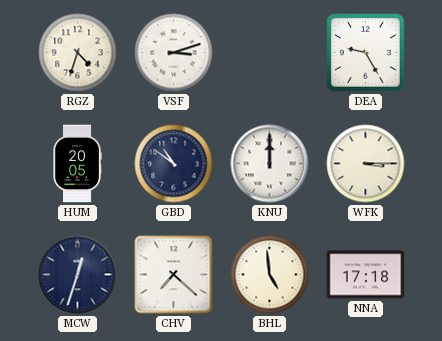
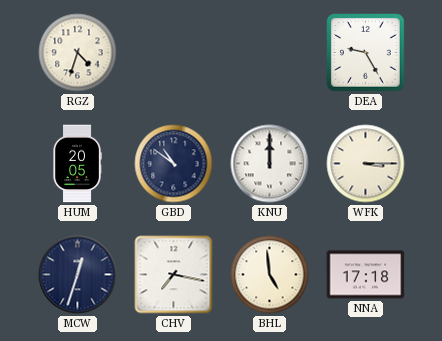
VSF: 3:12 -> none
CHV: 7:22 -> 7:17
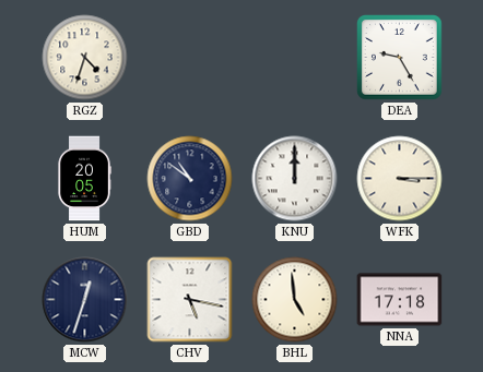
CHV: 7:17 -> 5:17
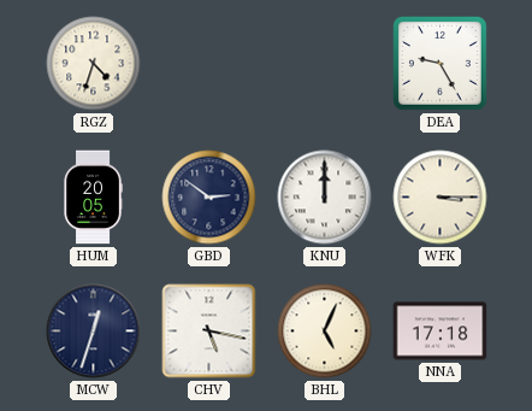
GBD: 10:51 -> 2:51
BHL: 4:59 -> 5:04
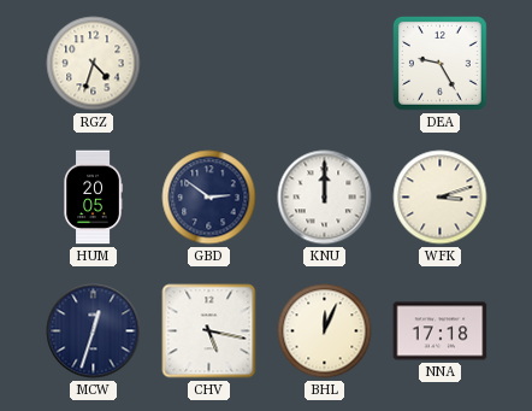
WFK: 3:15 -> 3:12
BHL: 5:04 -> 12:04
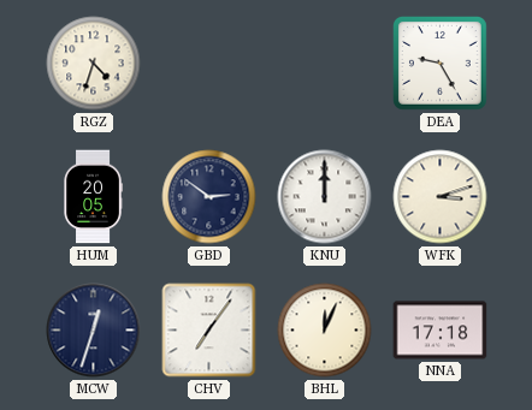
CHV: 5:17 -> 7:06
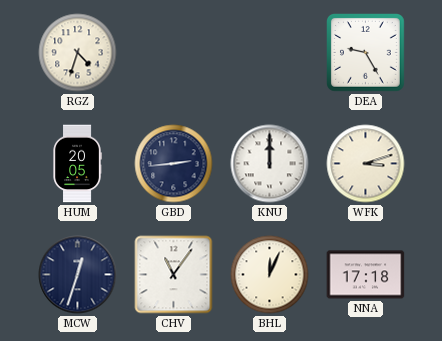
GBD: 2:51 -> 2:44
CHV: 7:06 -> 11:06
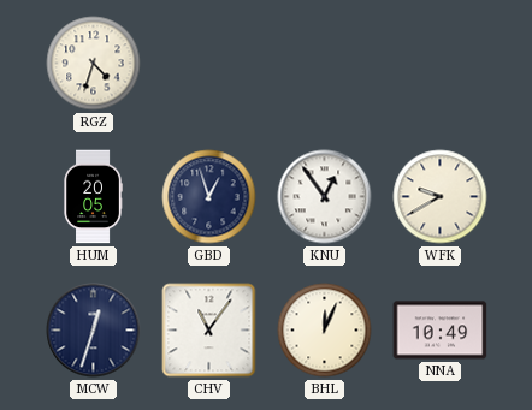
DEA: 9:25 -> none
GBD: 2:44 -> 12:57
KNU: 12:00 -> 12:54
WFK: 3:12 -> 9:40
NNA: 17:18 -> 10:49
